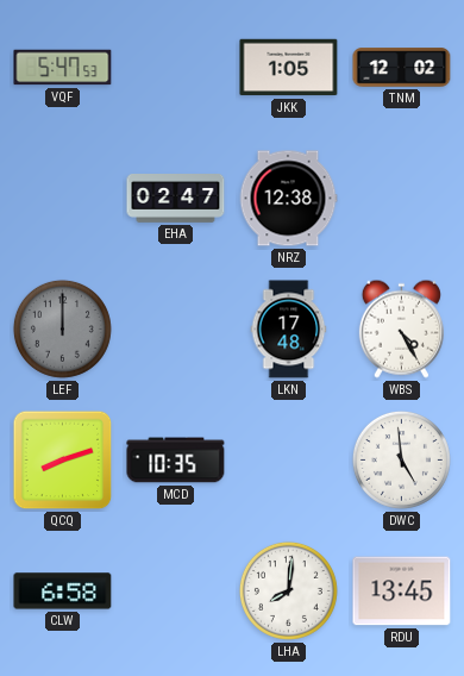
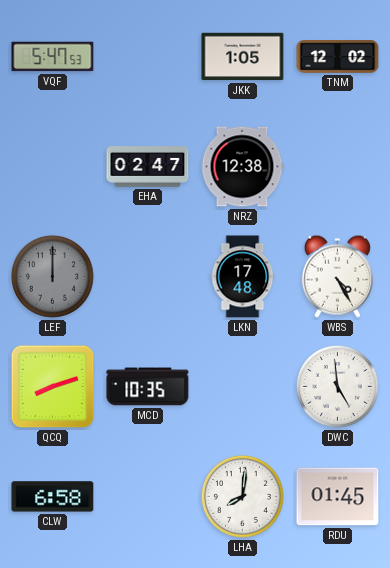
RDU: 13:45 -> 01:45
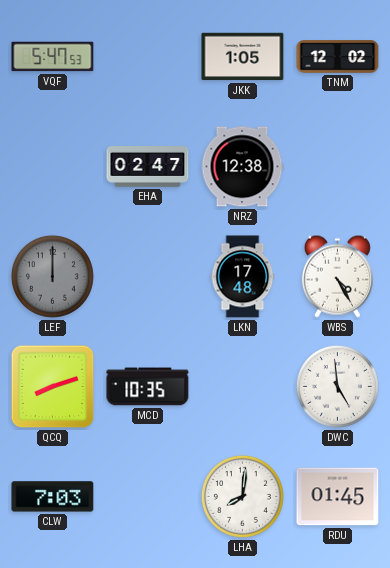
CLW: 6:58 -> 7:03
